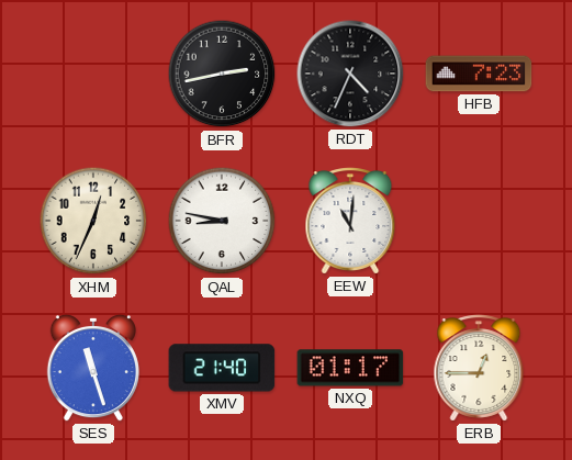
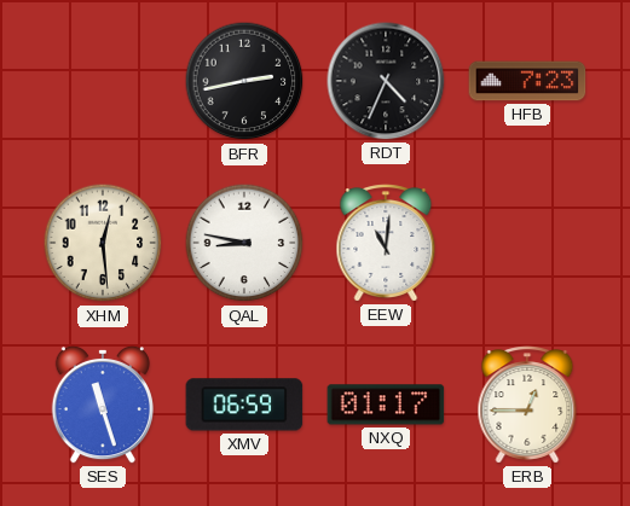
XHM: 12:34 -> 12:29
XMV: 21:40 -> 06:59
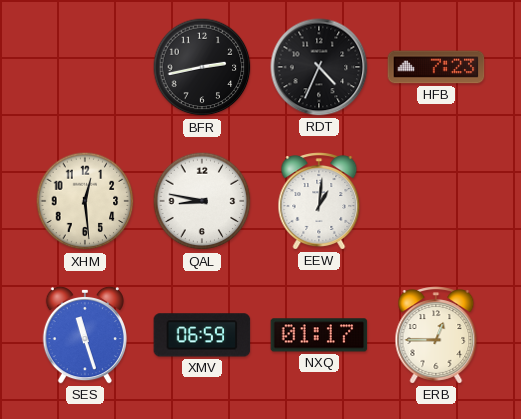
EEW: 11:01 -> 1:01
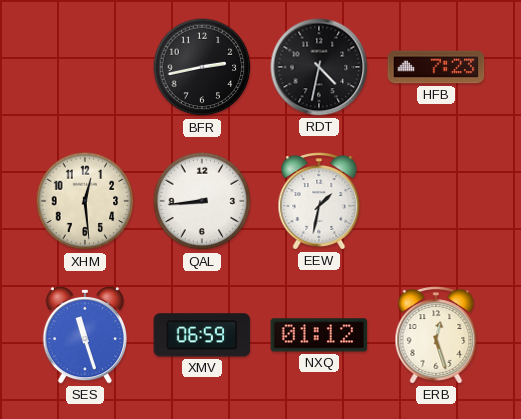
RDT: 4:34 -> 4:32
QAL: 8:47 -> 8:44
EEW: 1:01 -> 1:32
NXQ: 01:17 -> 01:12
ERB: 12:45 -> 12:27
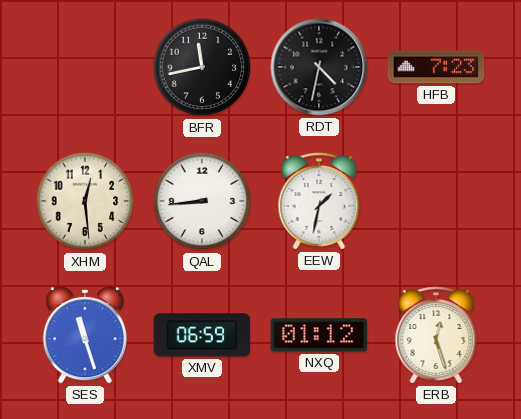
BFR: 2:43 -> 11:43
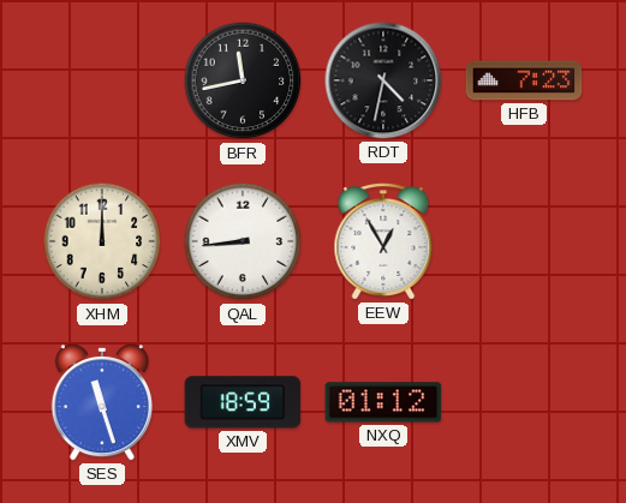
XHM: 12:29 -> 12:00
EEW: 1:32 -> 12:55
XMV: 06:59 -> 18:59
ERB: 12:27 -> none
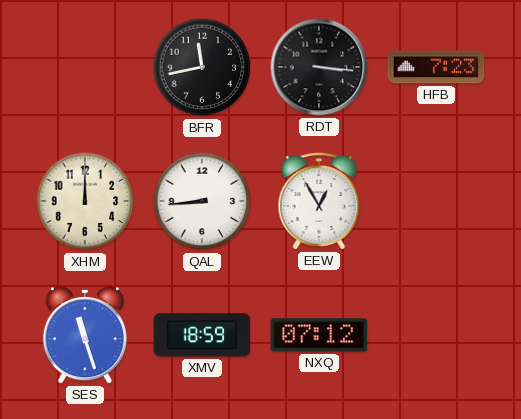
RDT: 4:32 -> 3:16
NXQ: 01:12 -> 07:12
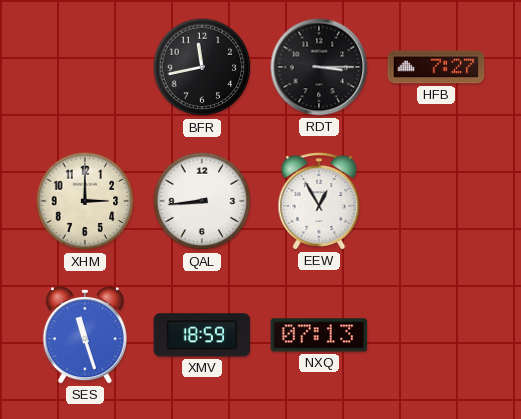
RDT: 3:16 -> 3:15
HFB: 7:23 -> 7:27
XHM: 12:00 -> 3:00
NXQ: 07:12 -> 07:13
